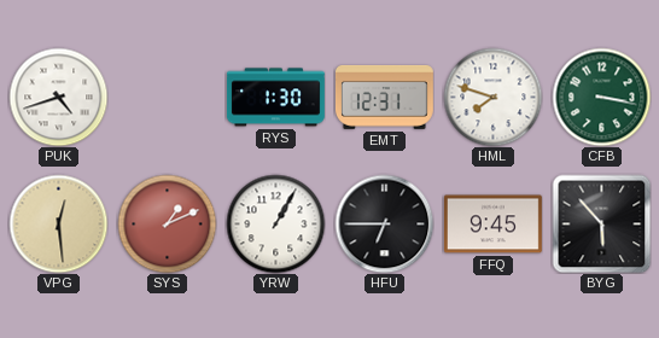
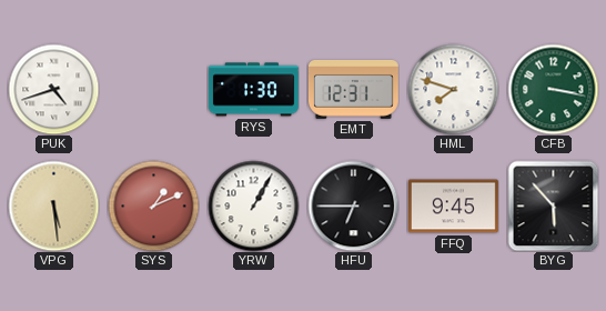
VPG: 12:29 -> 5:29
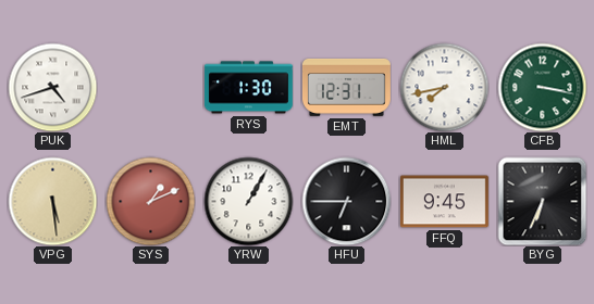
HML: 7:48 -> 7:43
BYG: 5:53 -> 6:34
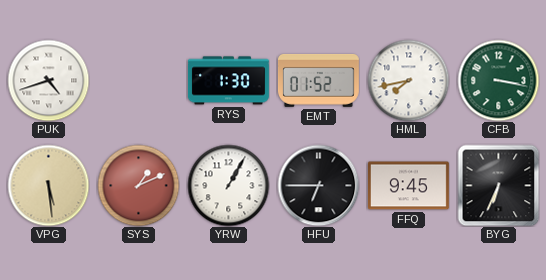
EMT: 12:31 -> 01:52
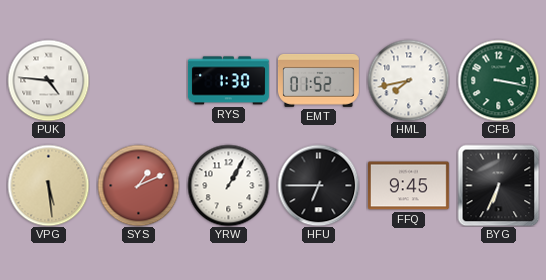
PUK: 4:42 -> 4:46
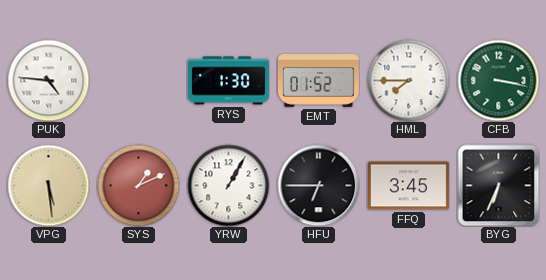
HML: 7:43 -> 7:45
FFQ: 9:45 -> 3:45
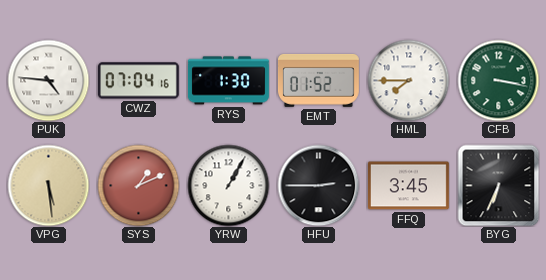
CWZ: none -> 07:04
HFU: 6:45 -> 2:45
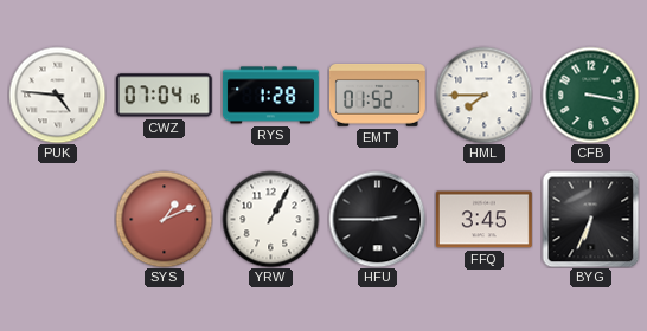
RYS: 1:30 -> 1:28
VPG: 5:29 -> none
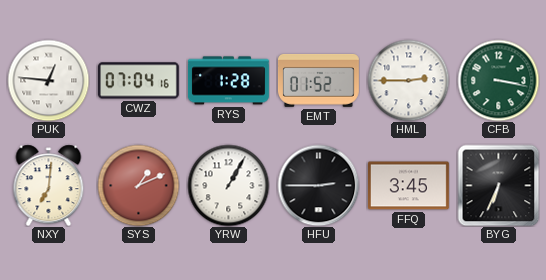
PUK: 4:46 -> 12:46
HML: 7:45 -> 2:45
NXY: none -> 7:01
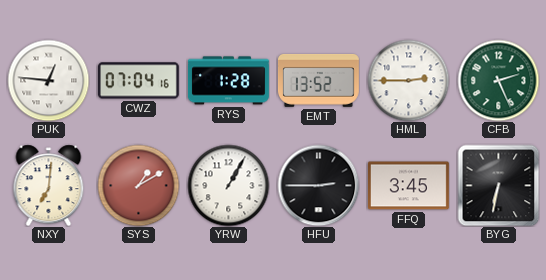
EMT: 01:52 -> 13:52
CFB: 3:17 -> 2:26
SYS: 1:11 -> 1:10
BYG: 6:34 -> 6:32
